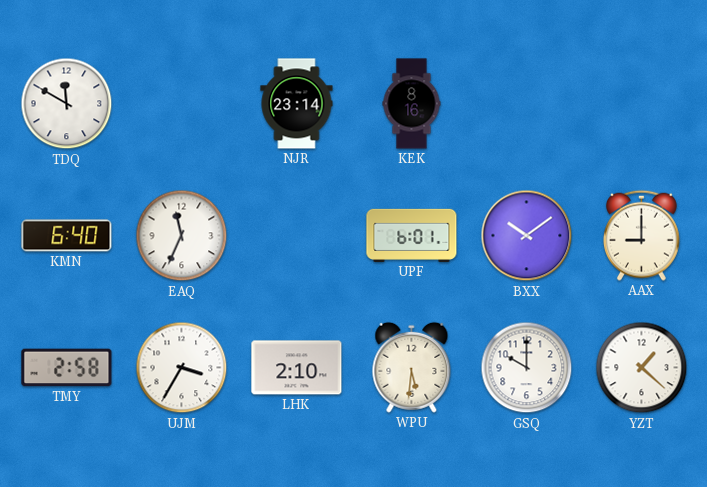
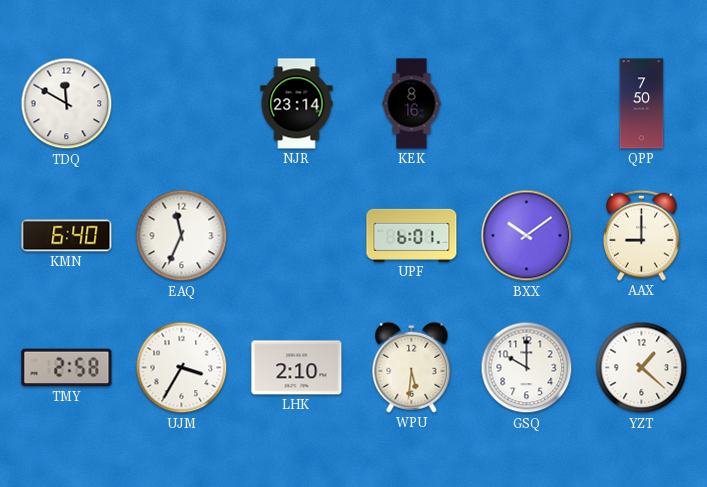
QPP: none -> 7:50
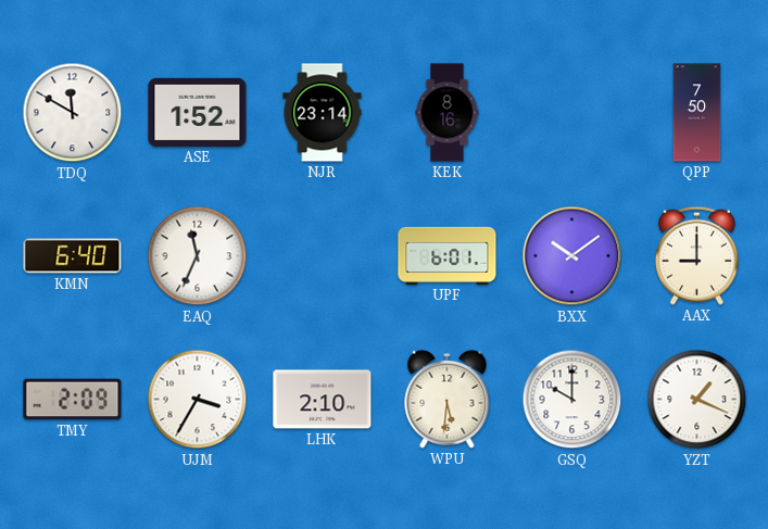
ASE: none -> 1:52
TMY: 2:58 -> 2:09
YZT: 1:22 -> 1:19
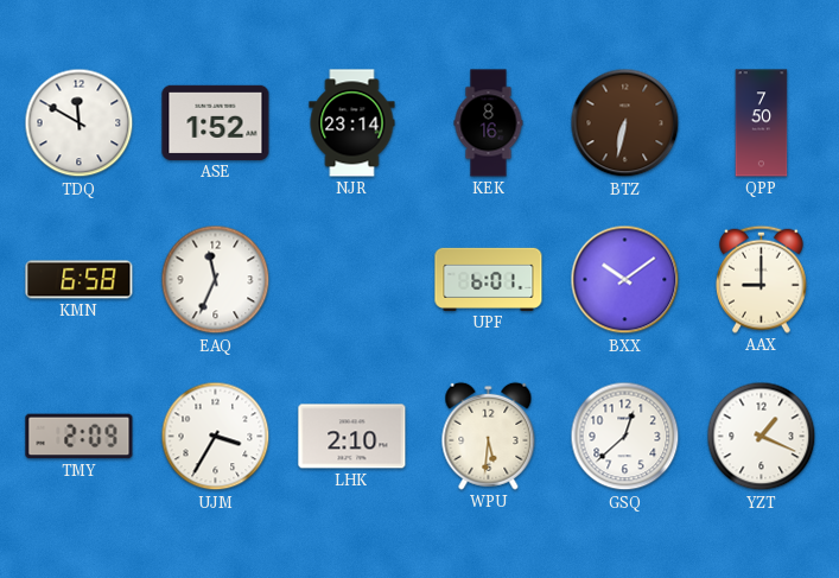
BTZ: none -> 6:32
KMN: 6:40 -> 6:58
GSQ: 10:00 -> 12:38
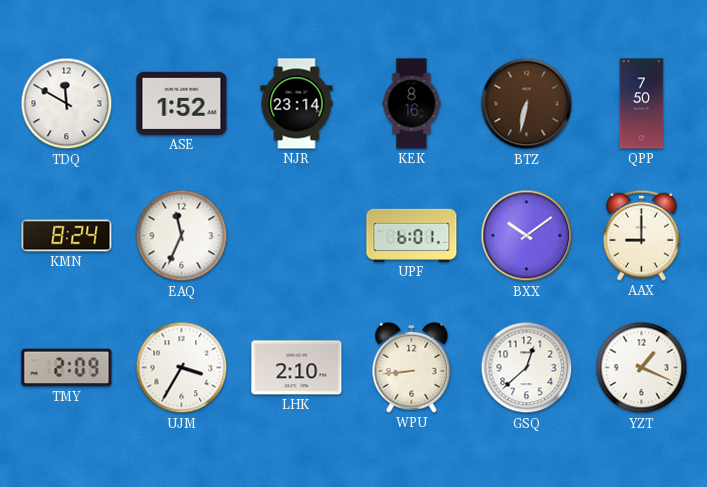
KMN: 6:58 -> 8:24
WPU: 5:31 -> 8:44
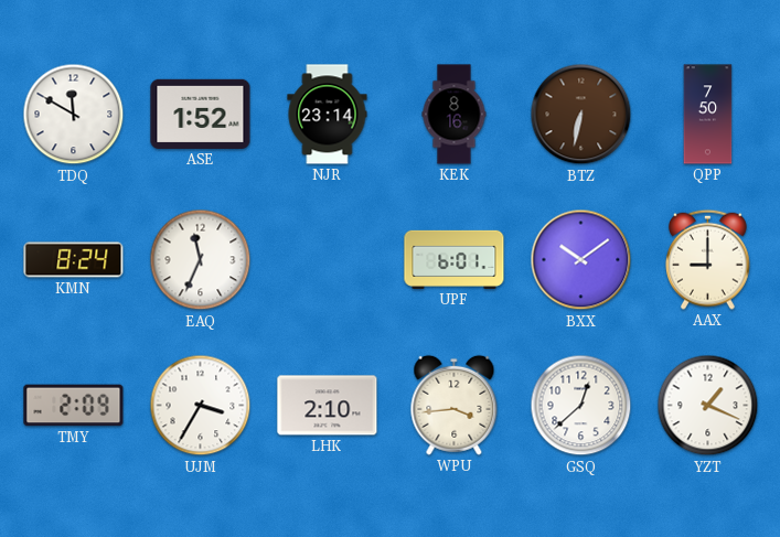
WPU: 8:44 -> 3:44
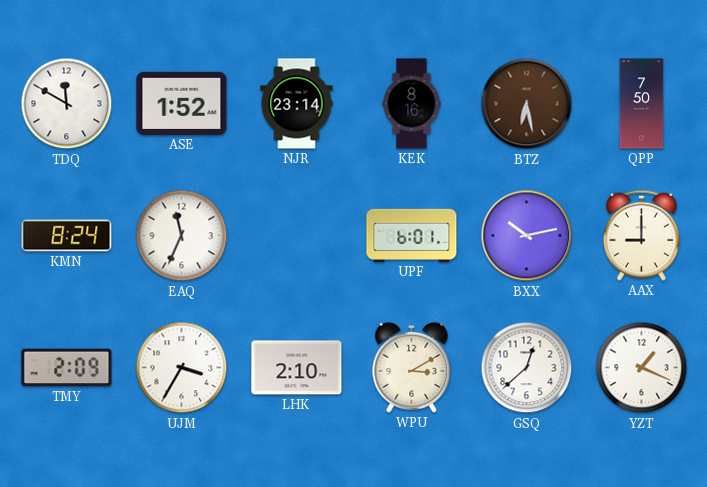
BTZ: 6:32 -> 6:28
BXX: 10:09 -> 10:13
WPU: 3:44 -> 3:10
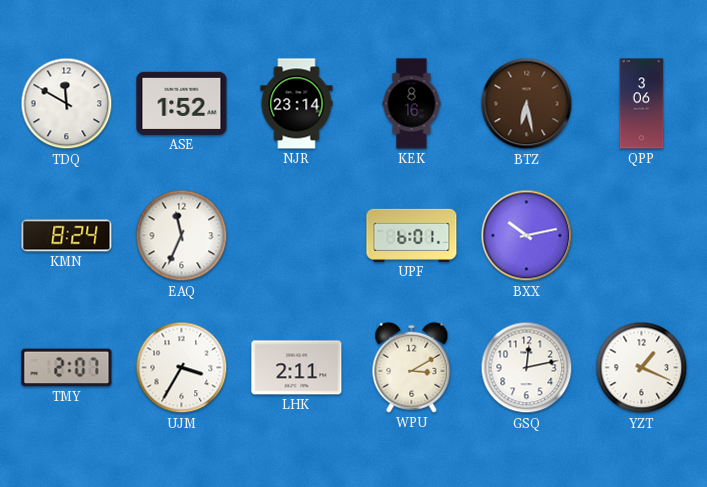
QPP: 7:50 -> 3:06
AAX: 9:00 -> none
TMY: 2:09 -> 2:07
LHK: 2:10 -> 2:11
GSQ: 12:38 -> 12:13
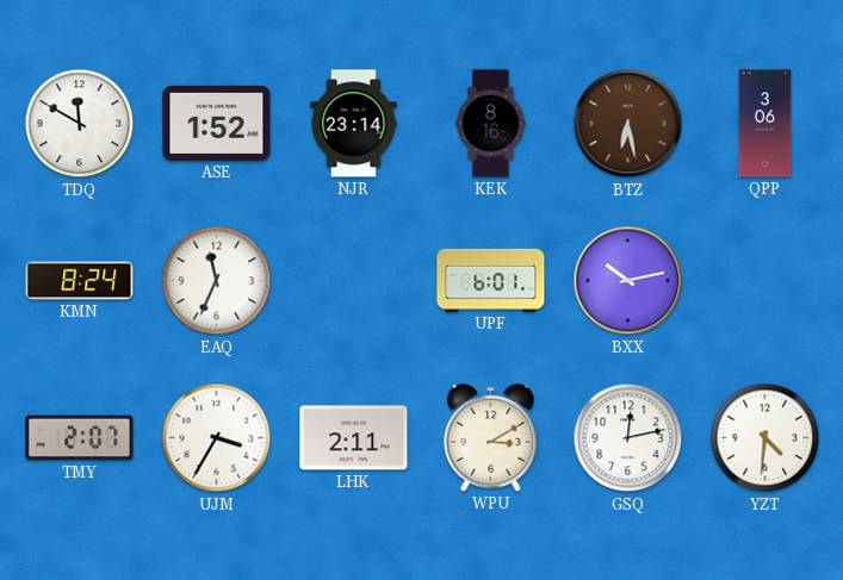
YZT: 1:19 -> 4:31
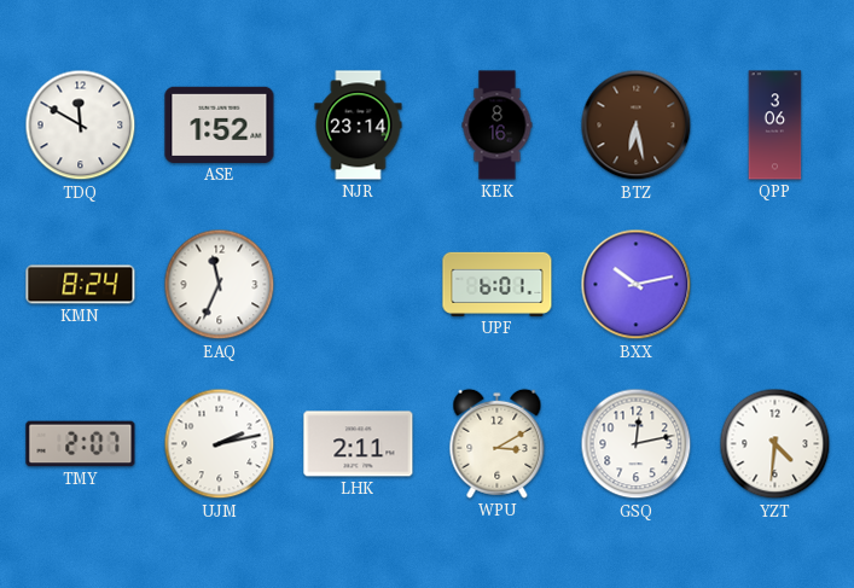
UJM: 3:35 -> 2:13
